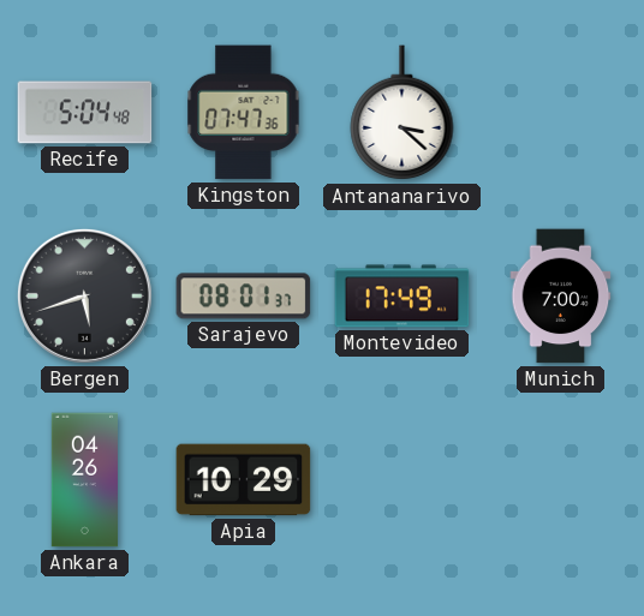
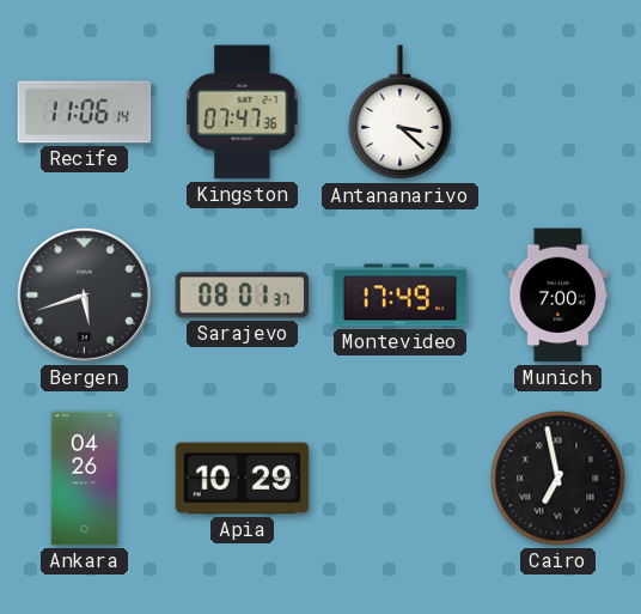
Recife: 5:04 -> 11:06
Cairo: none -> 6:58
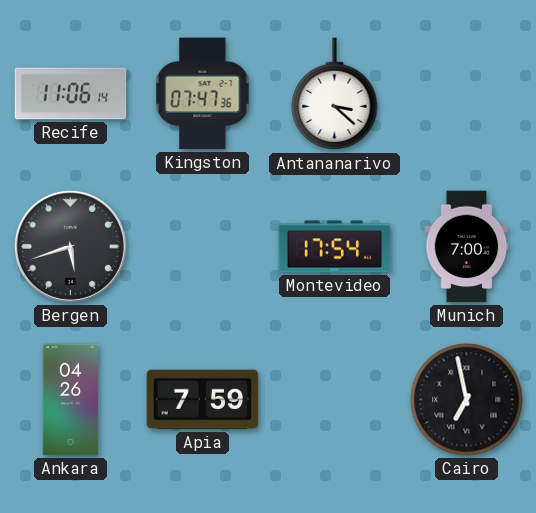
Sarajevo: 08:01 -> none
Montevideo: 17:49 -> 17:54
Apia: 10:29 -> 7:59
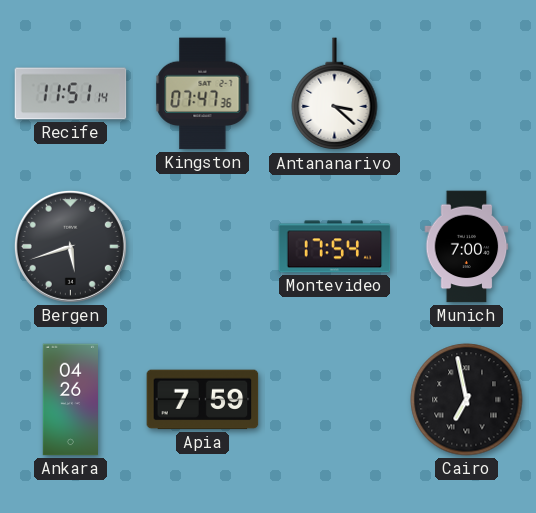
Recife: 11:06 -> 11:51
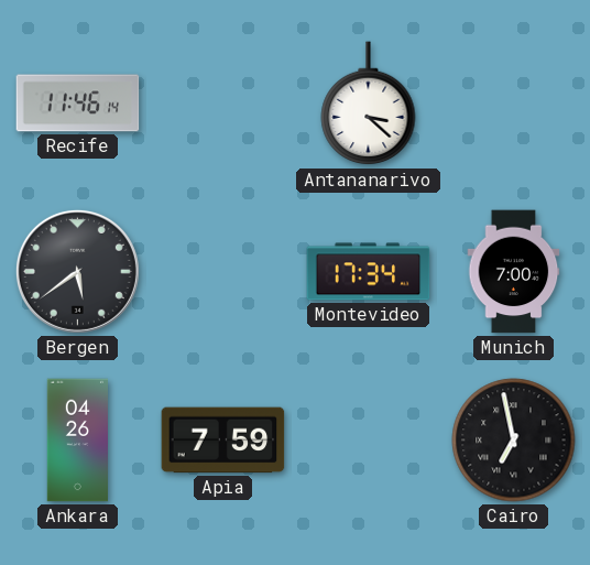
Recife: 11:51 -> 11:46
Kingston: 07:47 -> none
Bergen: 5:42 -> 5:39
Montevideo: 17:54 -> 17:34
